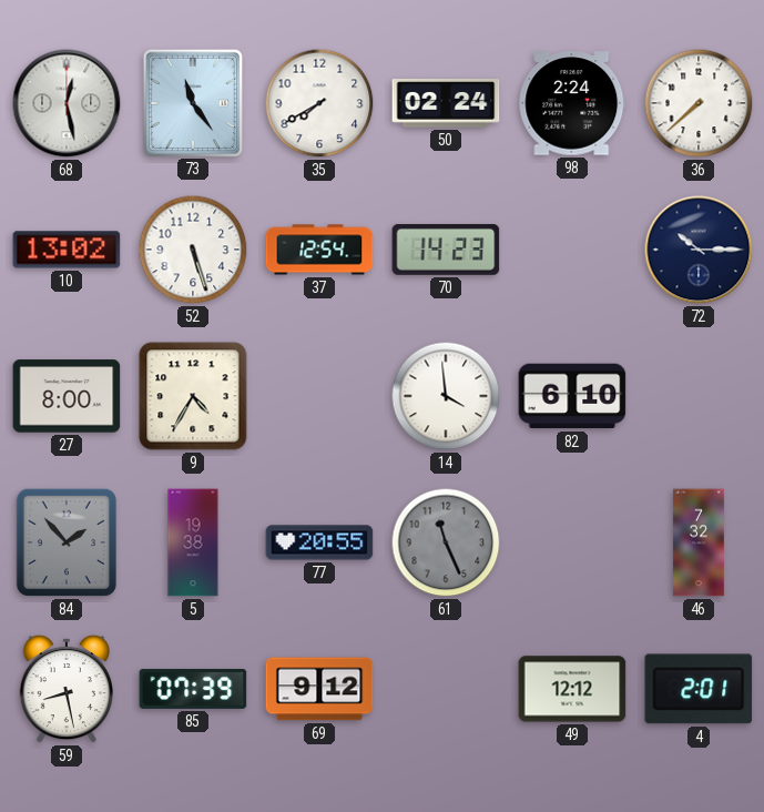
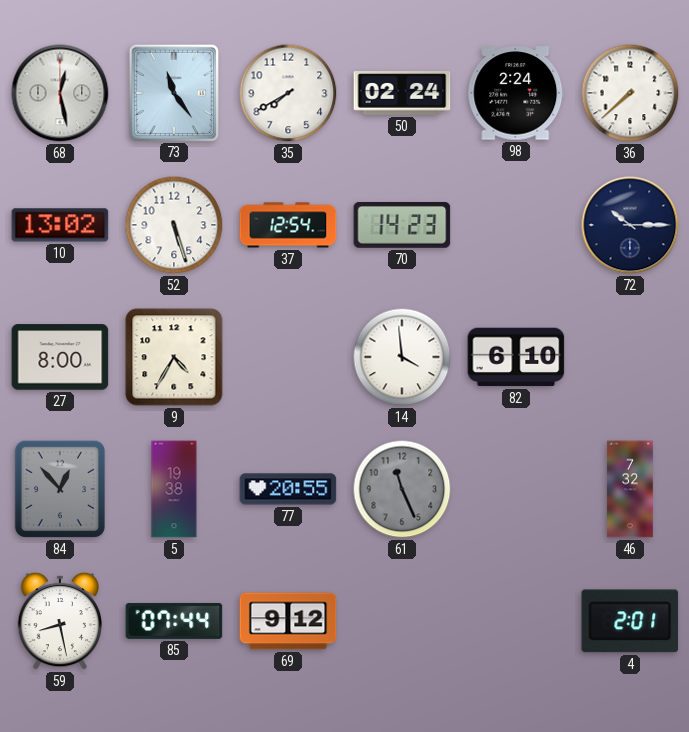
84: 1:53 -> 12:53
85: 07:39 -> 07:44
49: 12:12 -> none
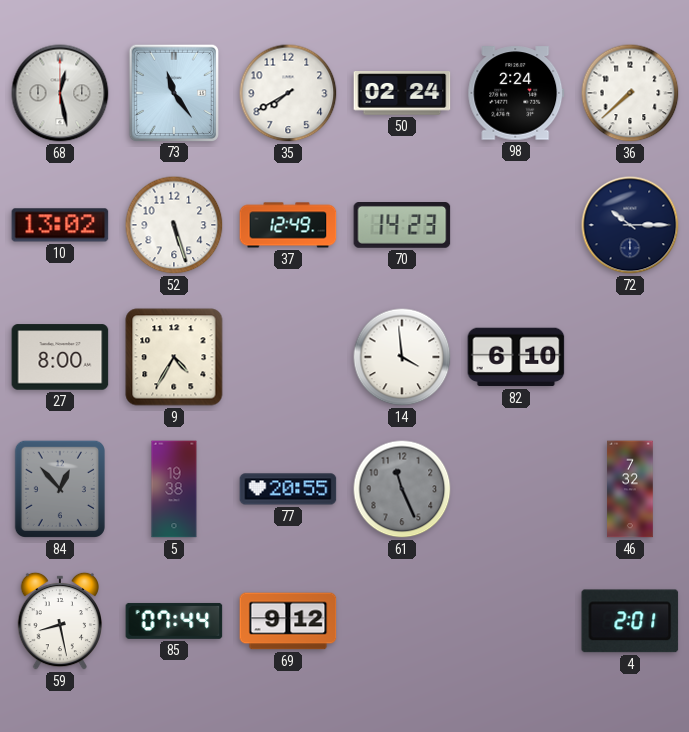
37: 12:54 -> 12:49
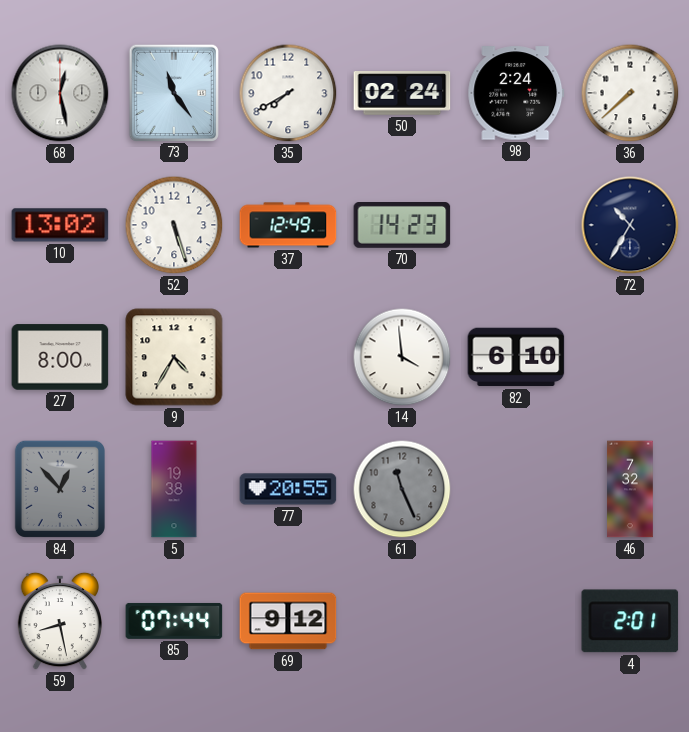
72: 10:15 -> 10:35
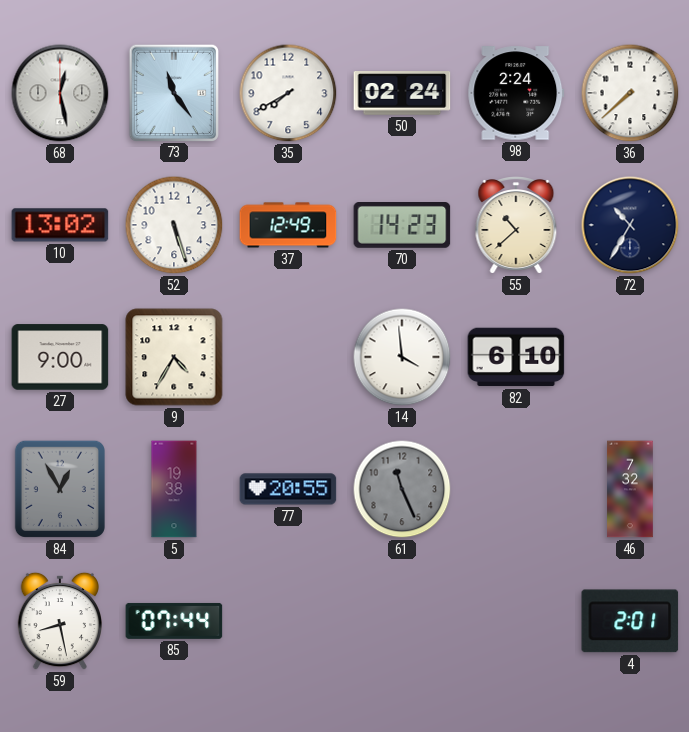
55: none -> 10:38
27: 8:00 -> 9:00
84: 12:53 -> 12:55
69: 9:12 -> none
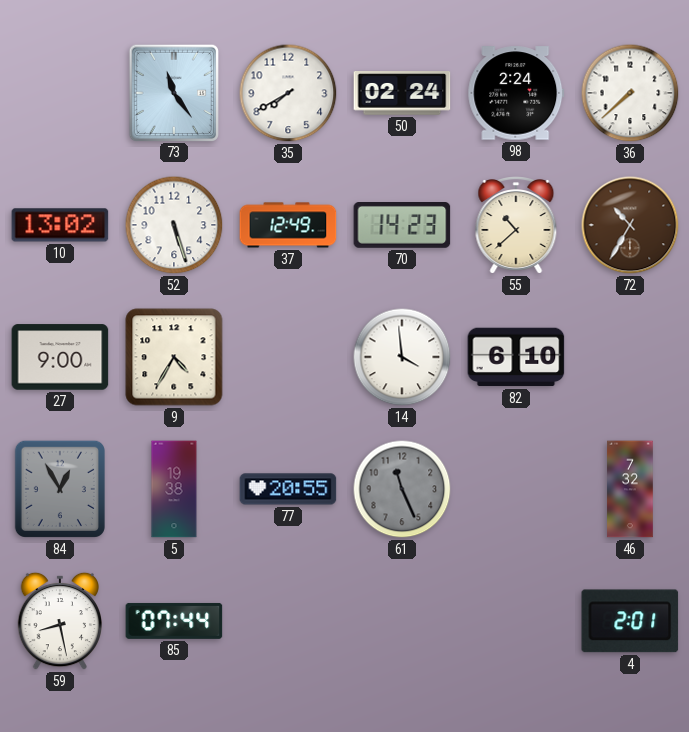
68: 12:28 -> none
72 dial: navy -> brown
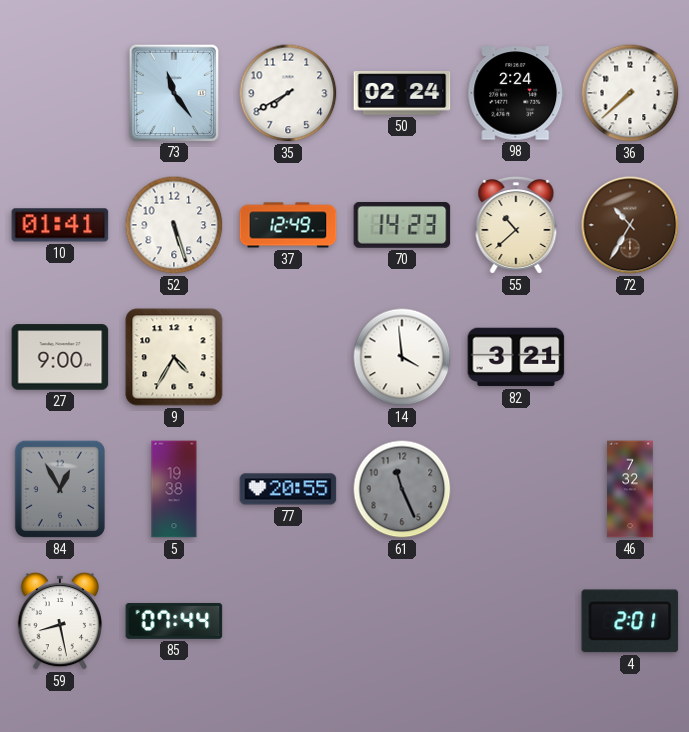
10: 13:02 -> 01:41
82: 6:10 -> 3:21
